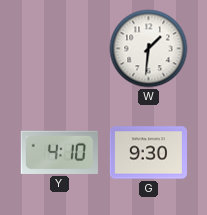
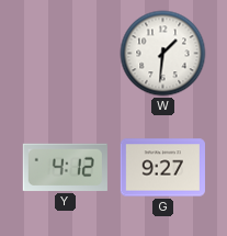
Y: 4:10 -> 4:12
G: 9:30 -> 9:27
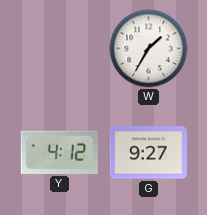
W: 1:31 -> 1:35
